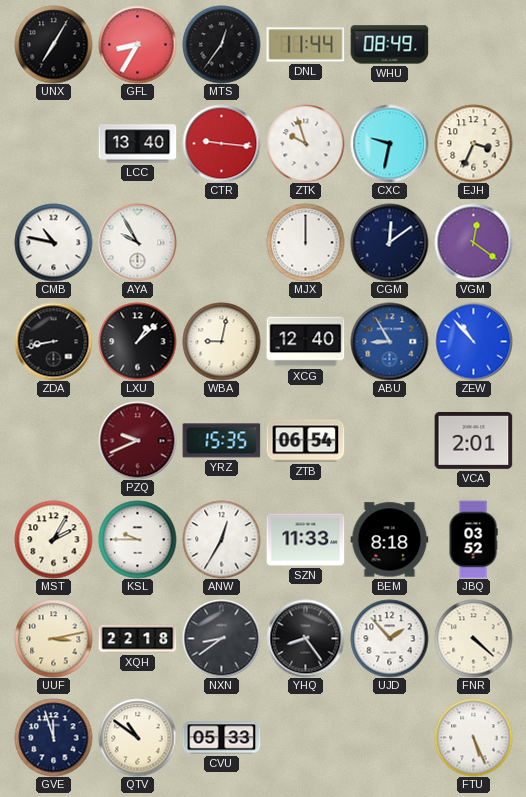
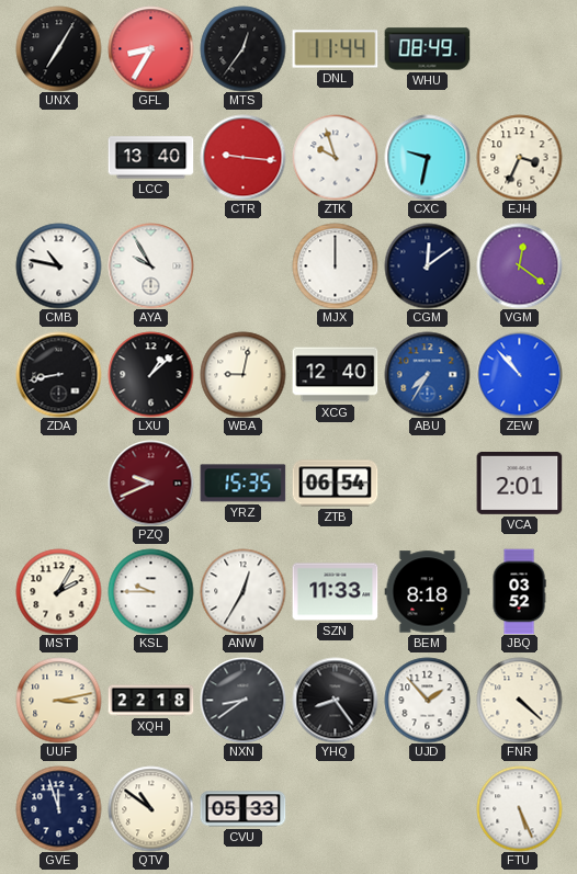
ABU: 8:55 -> 7:35
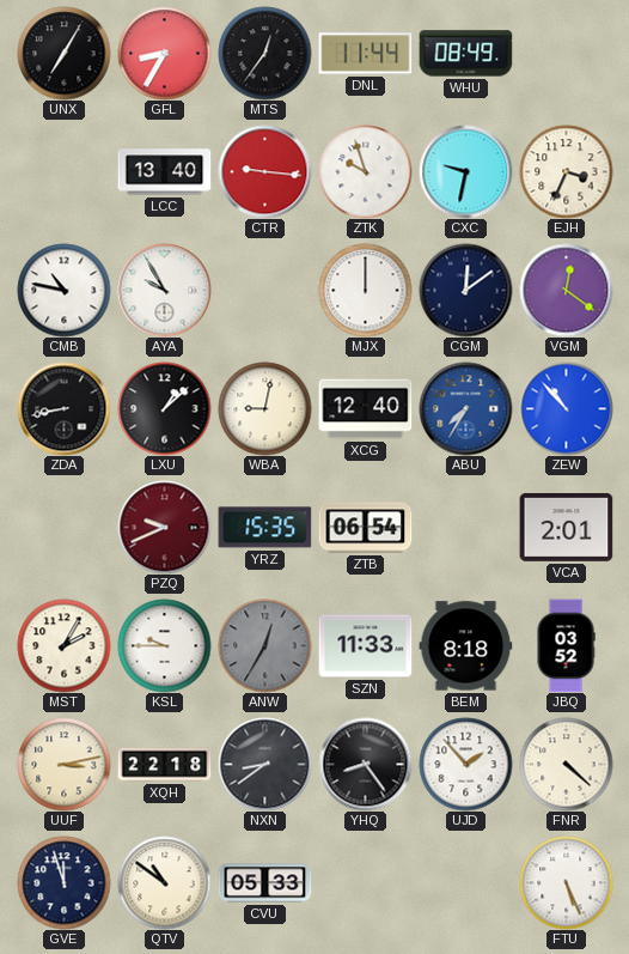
ANW dial: white -> grey
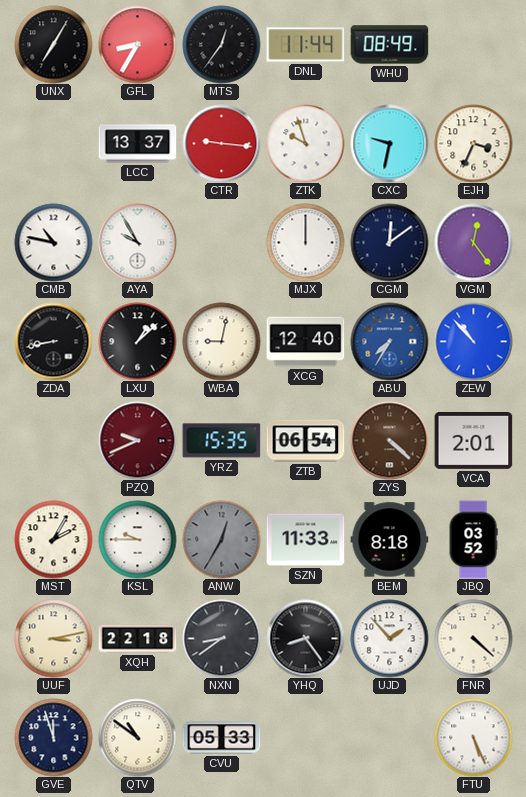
LCC: 13:40 -> 13:37
VGM: 12:21 -> 12:24
ZYS: none -> 4:22
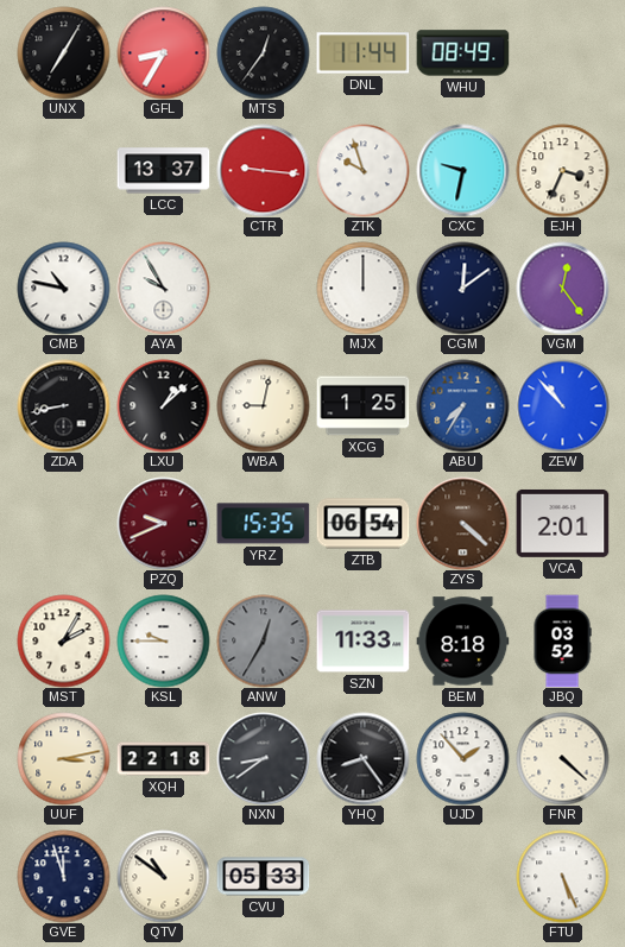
XCG: 12:40 -> 1:25
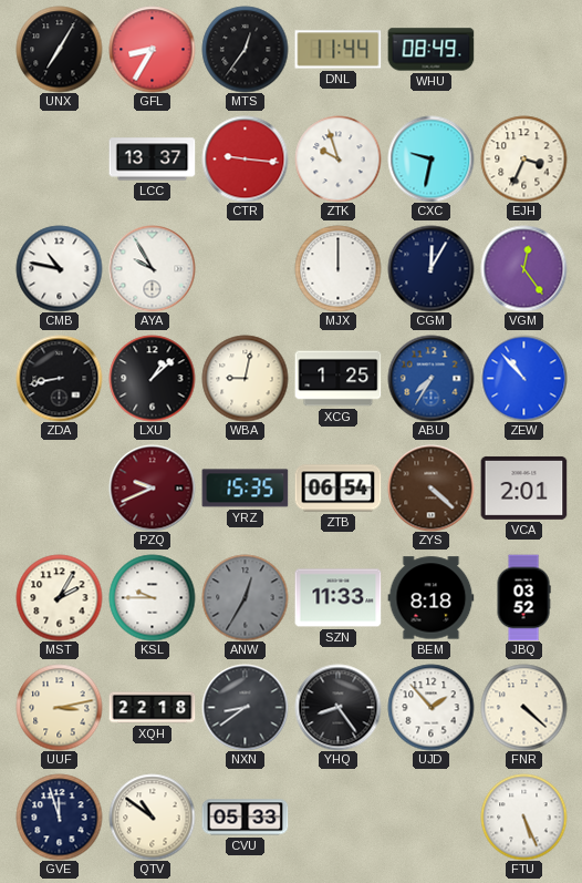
CGM: 12:09 -> 12:05
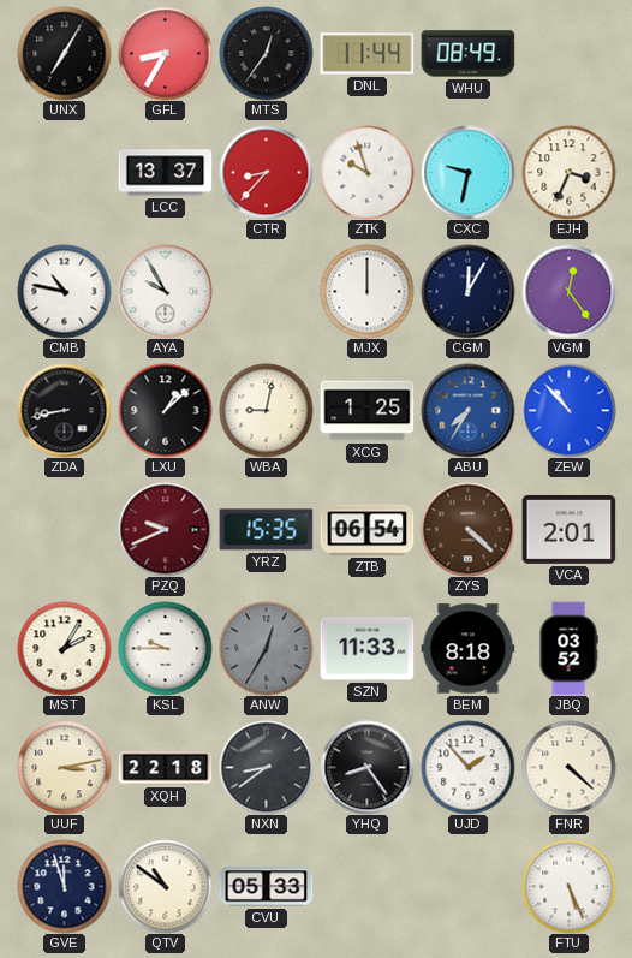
CTR: 9:16 -> 8:37
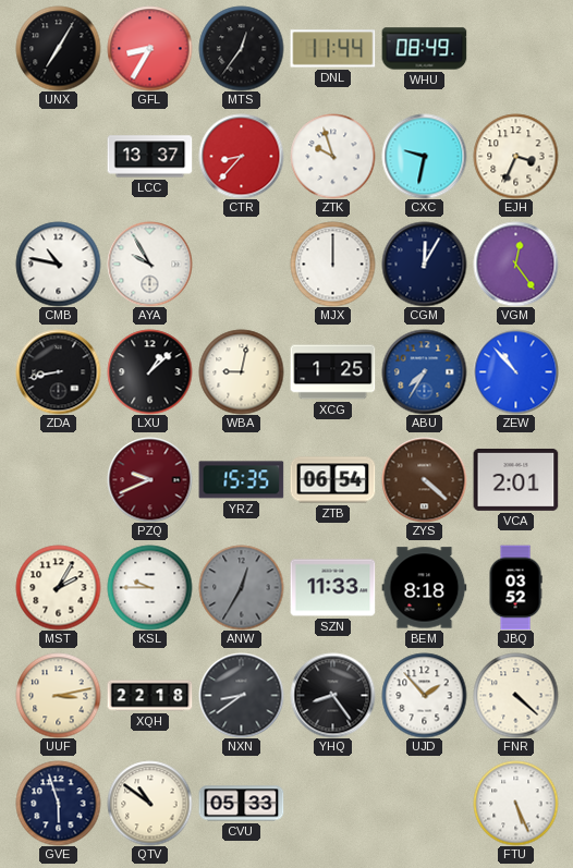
GVE: 11:57 -> 5:57
